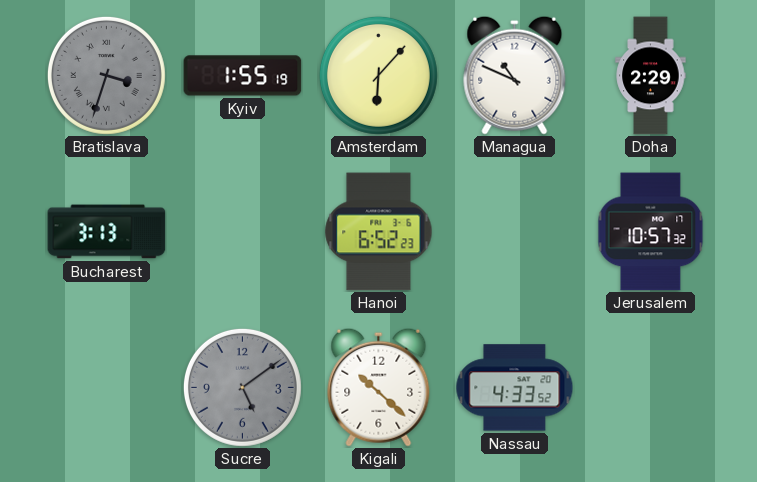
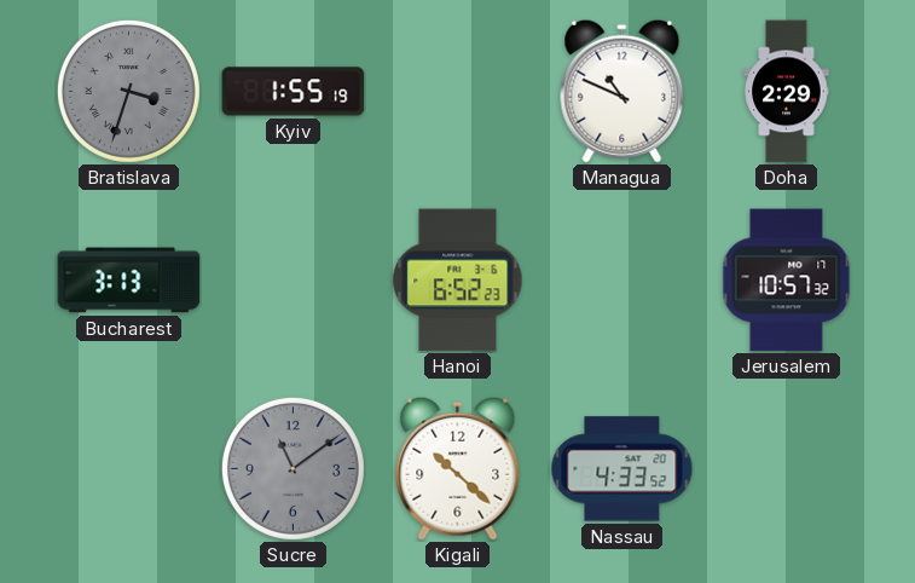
Amsterdam: 6:07 -> none
Sucre: 5:09 -> 11:09
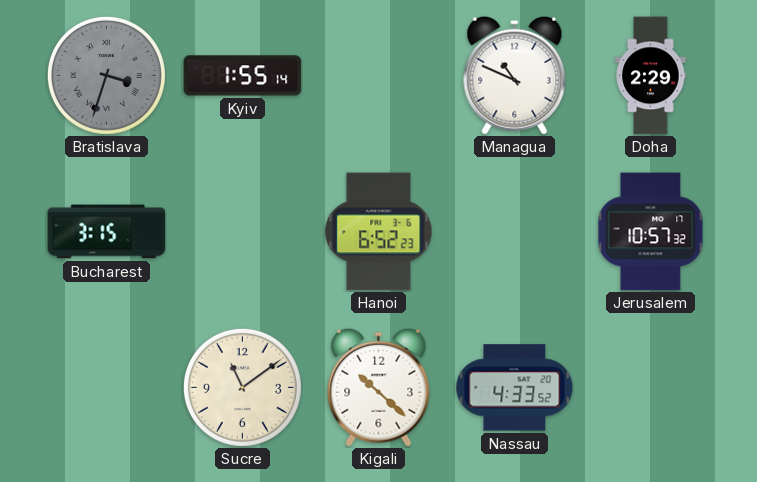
Kyiv: 1:55:19 -> 1:55:14
Bucharest: 3:13 -> 3:15
Sucre dial: grey -> cream
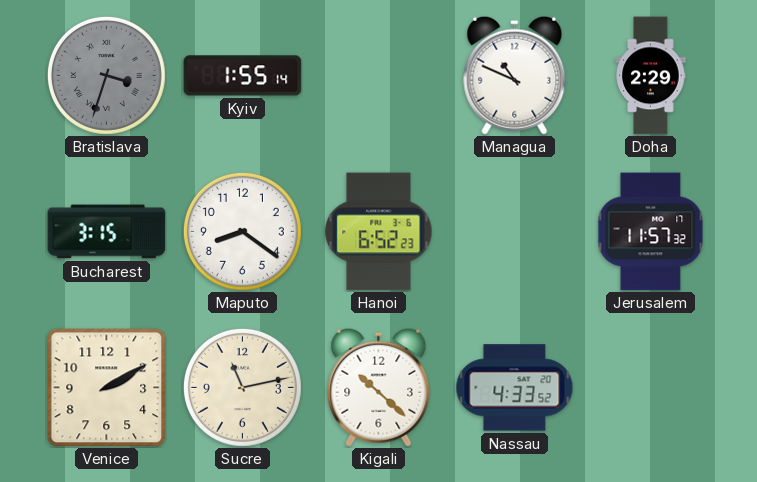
Maputo: none -> 8:21
Jerusalem: 10:57 -> 11:57
Venice: none -> 2:10
Sucre: 11:09 -> 11:13
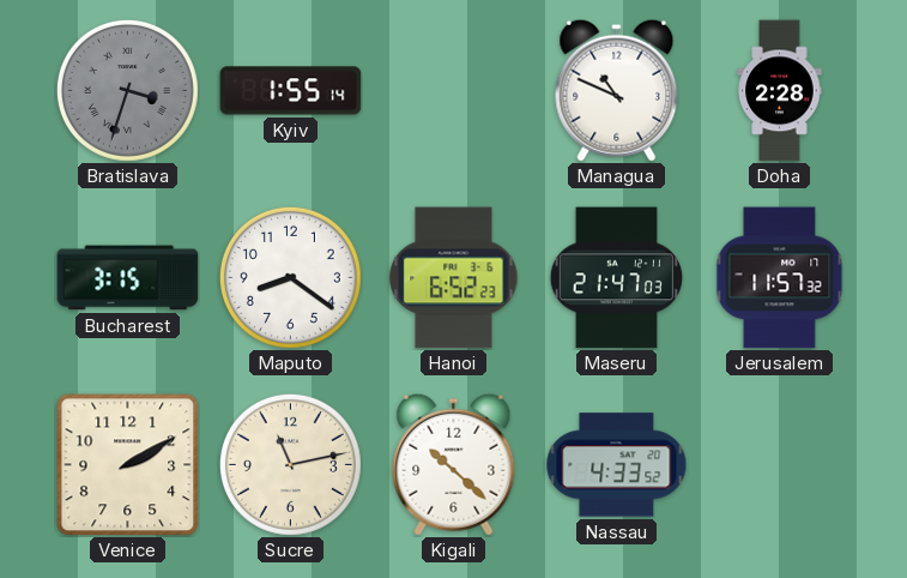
Doha: 2:29 -> 2:28
Maseru: none -> 21:47
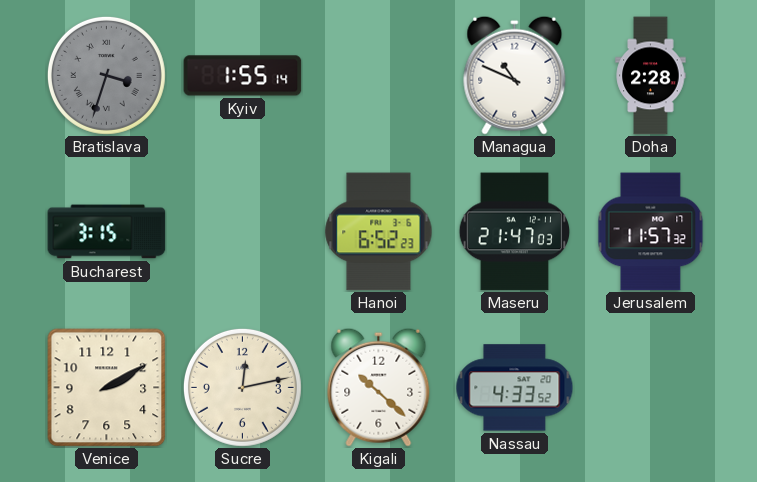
Maputo: 8:21 -> none
Sucre: 11:13 -> 12:13
